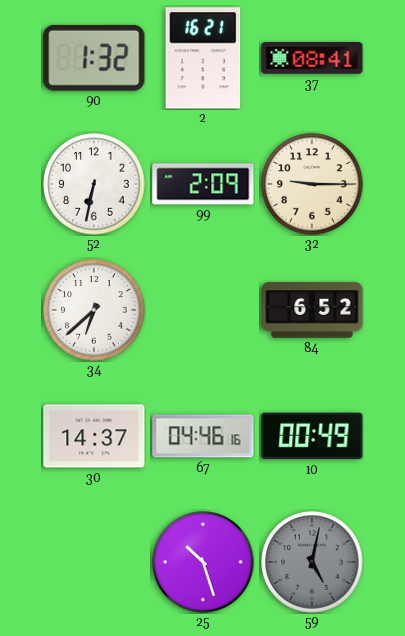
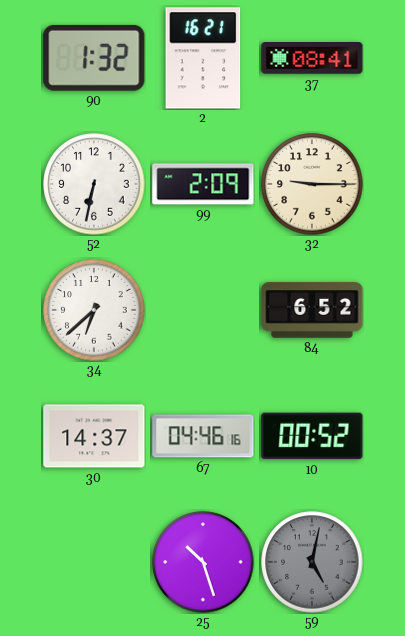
10: 00:49 -> 00:52
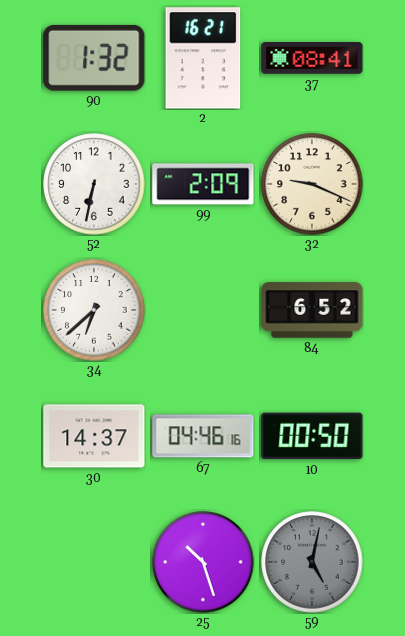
32: 9:15 -> 9:19
10: 00:52 -> 00:50
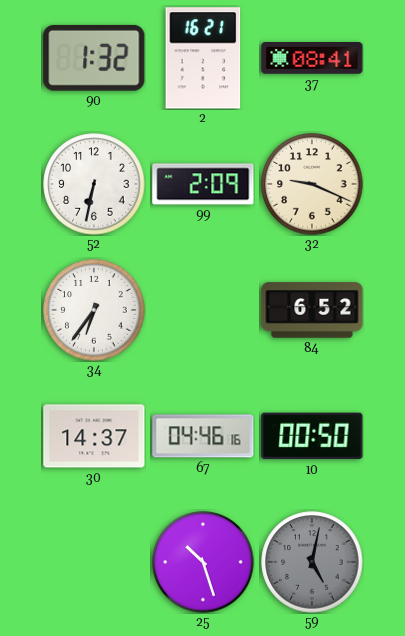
34: 6:38 -> 6:36
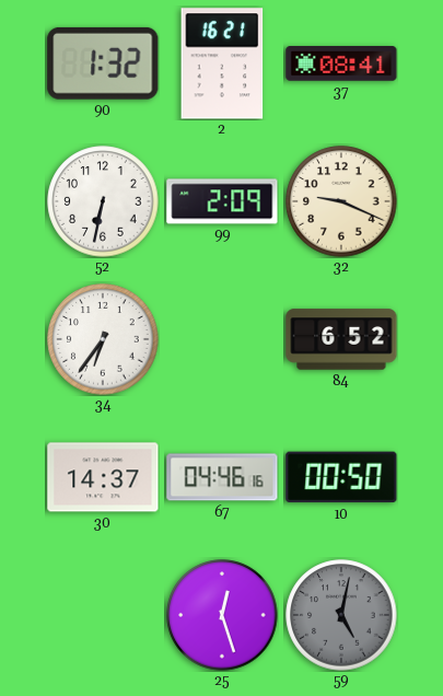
25: 10:27 -> 12:27
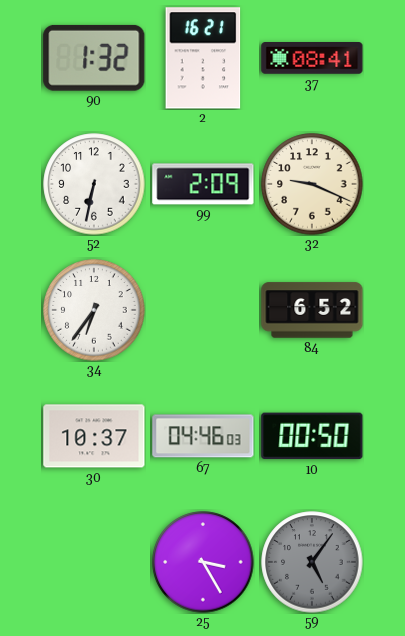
30: 14:37 -> 10:37
67: 04:46:16 -> 04:46:03
25: 12:27 -> 3:25
59: 5:02 -> 5:06
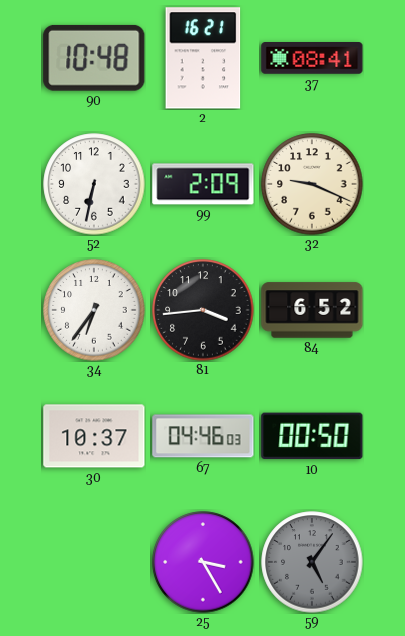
90: 1:32 -> 10:48
81: none -> 3:44
